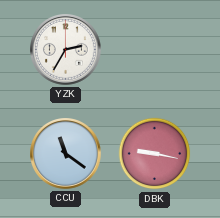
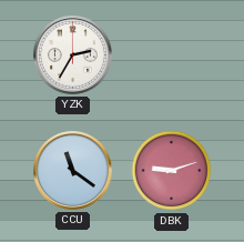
DBK: 9:17 -> 9:12
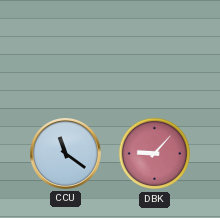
YZK: 2:35 -> none
DBK: 9:12 -> 9:07
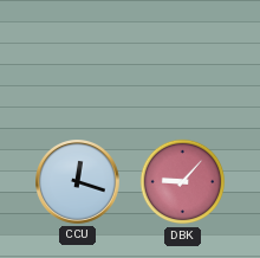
CCU: 11:21 -> 12:18
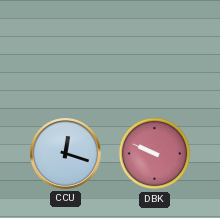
DBK: 9:07 -> 9:49
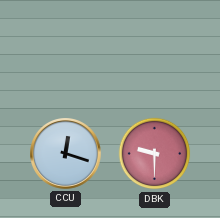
DBK: 9:49 -> 9:30
